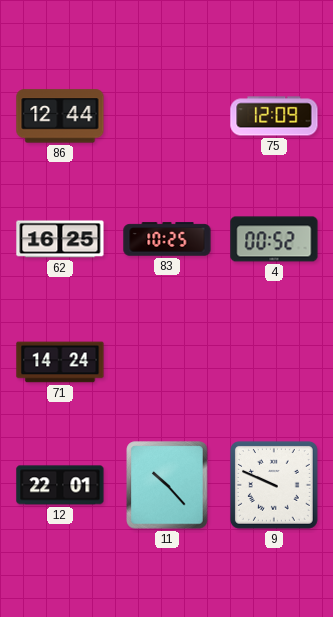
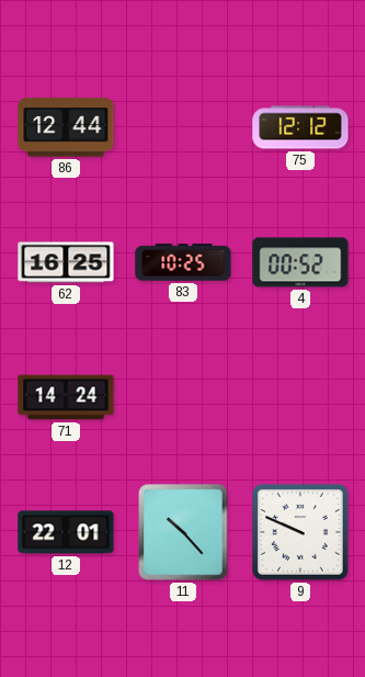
75: 12:09 -> 12:12
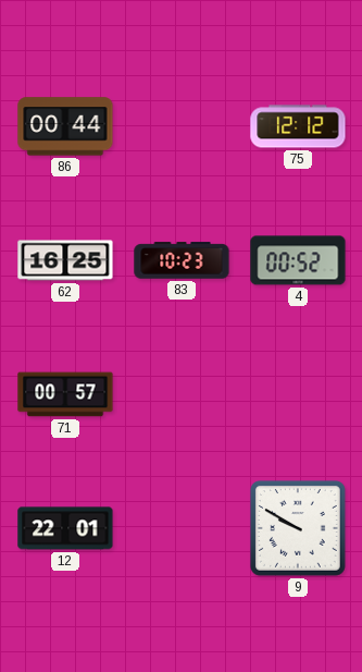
86: 12:44 -> 00:44
83: 10:25 -> 10:23
71: 14:24 -> 00:57
11: 10:23 -> none
9: 9:49 -> 9:50
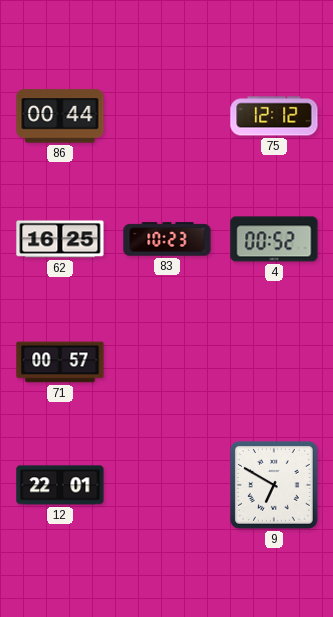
9: 9:50 -> 6:50
